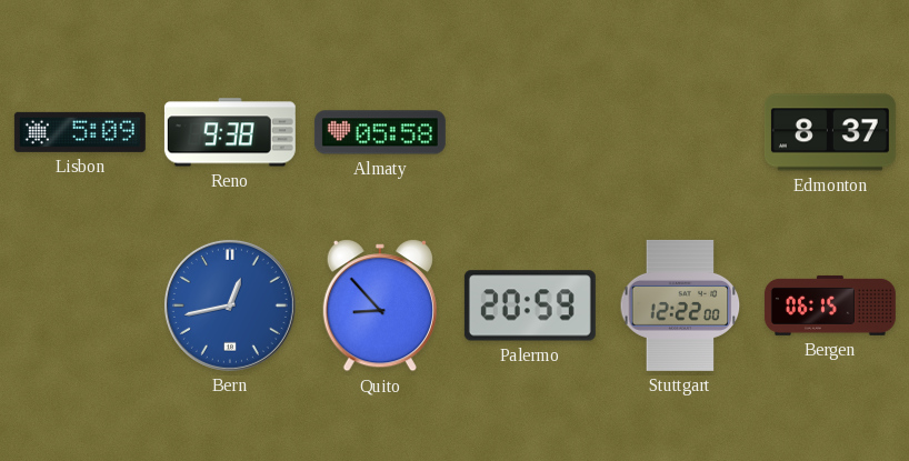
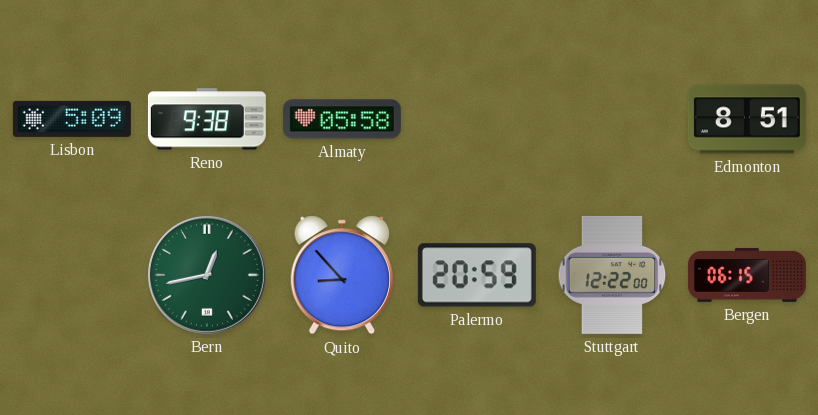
Edmonton: 8:37 -> 8:51
Bern dial: blue -> green
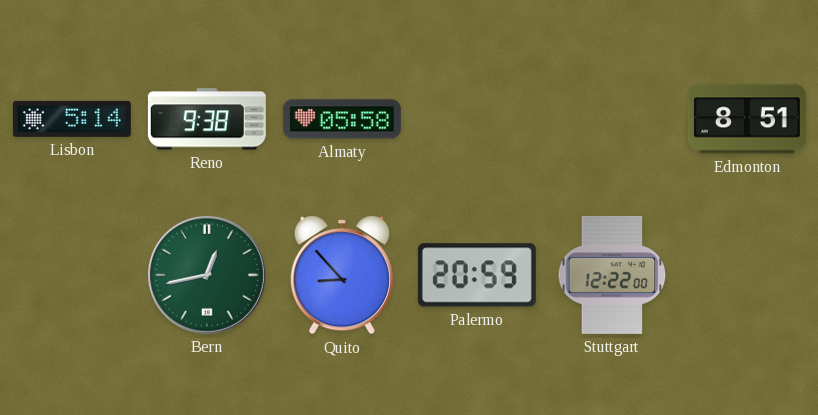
Lisbon: 5:09 -> 5:14
Bergen: 06:15 -> none
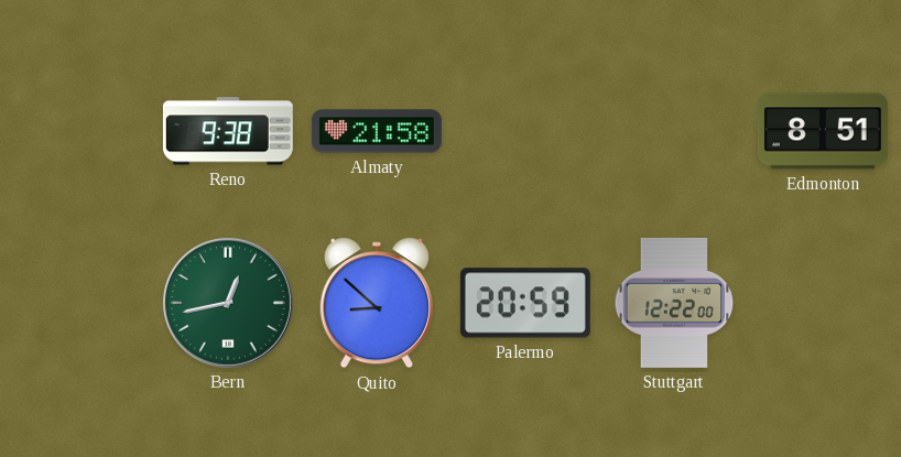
Lisbon: 5:14 -> none
Almaty: 05:58 -> 21:58
Quito: 8:53 -> 8:52
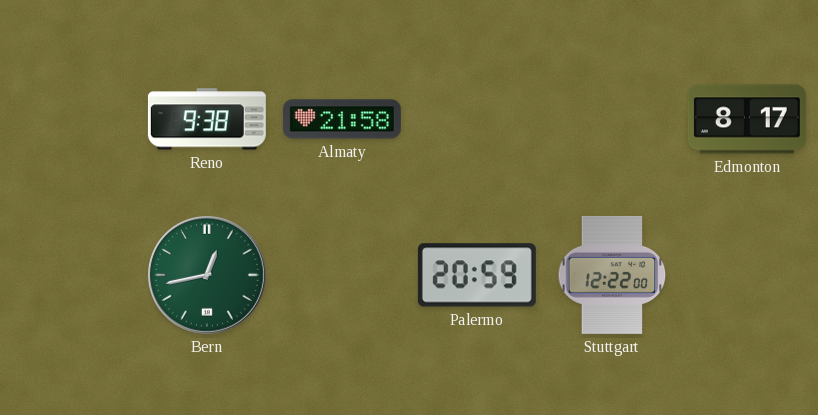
Edmonton: 8:51 -> 8:17
Quito: 8:52 -> none
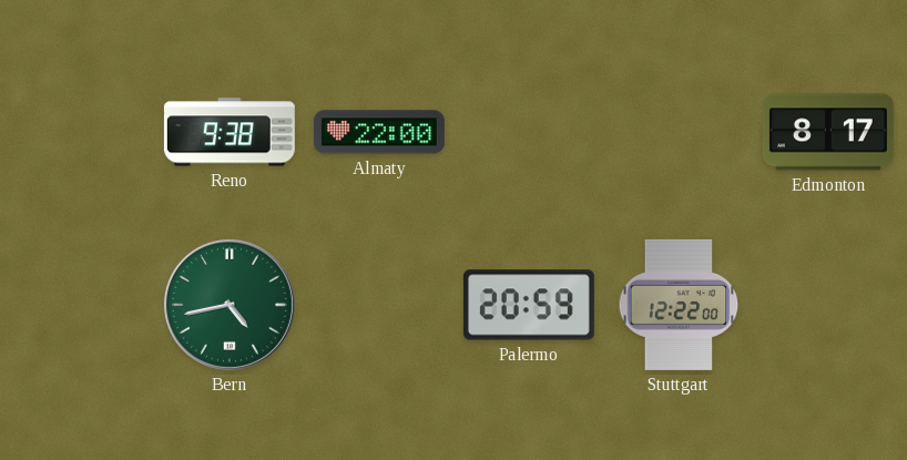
Almaty: 21:58 -> 22:00
Bern: 12:43 -> 4:43
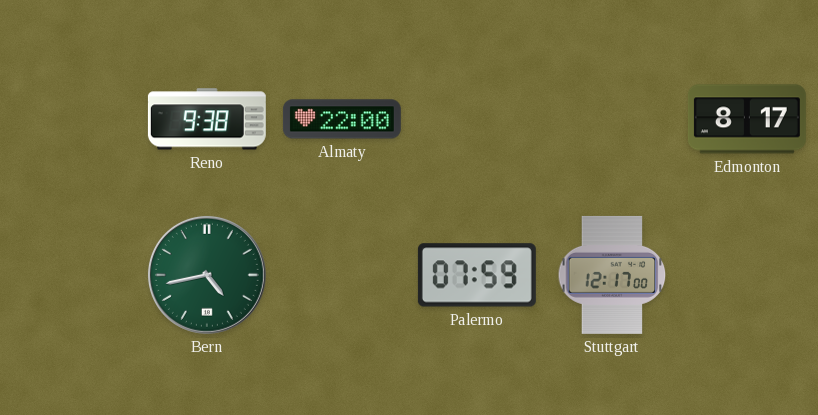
Palermo: 20:59 -> 07:59
Stuttgart: 12:22 -> 12:17
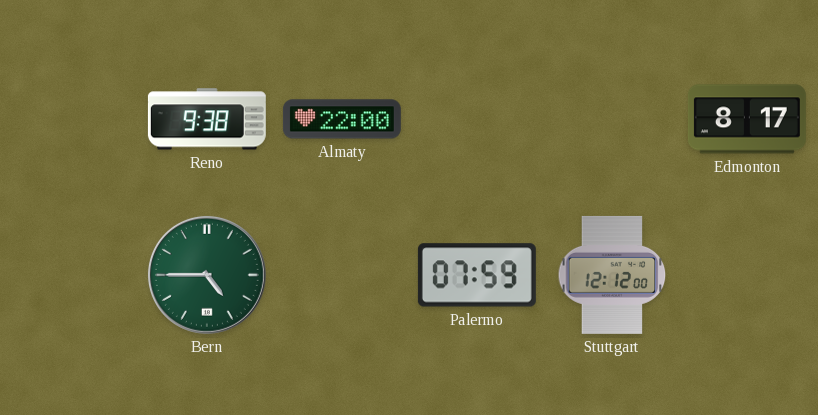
Bern: 4:43 -> 4:45
Stuttgart: 12:17 -> 12:12
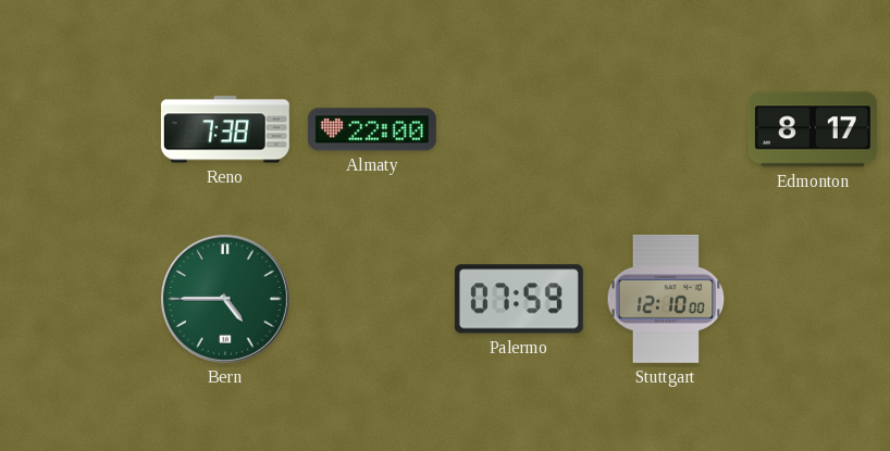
Reno: 9:38 -> 7:38
Stuttgart: 12:12 -> 12:10
